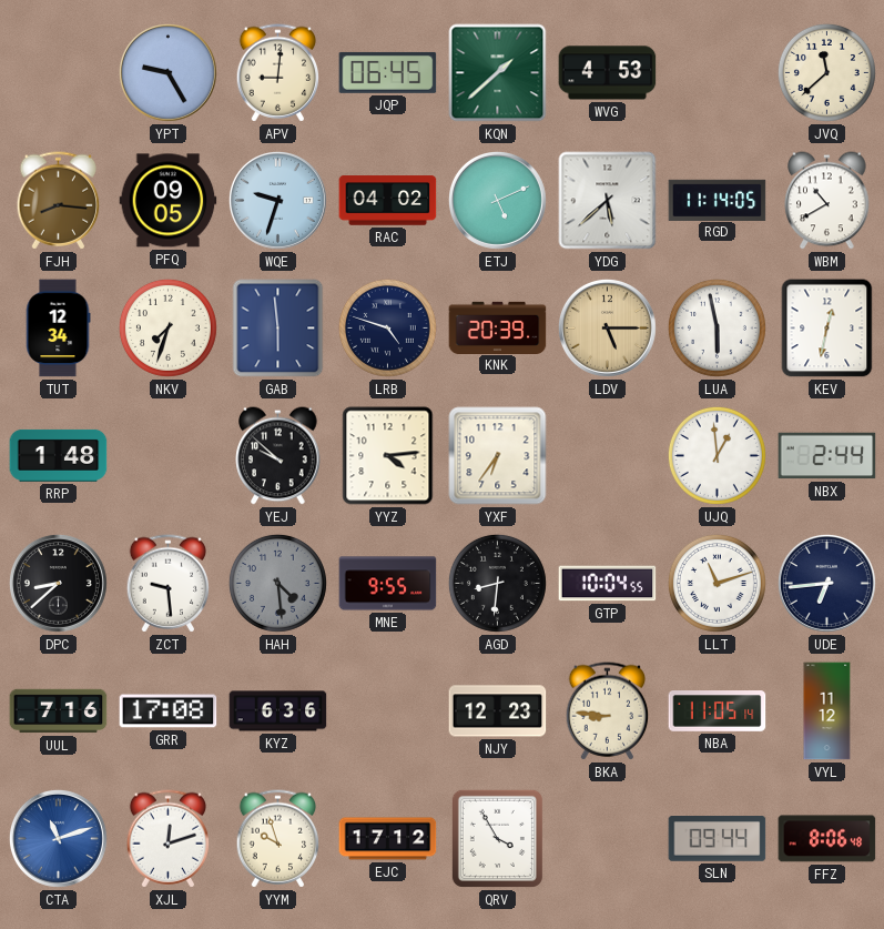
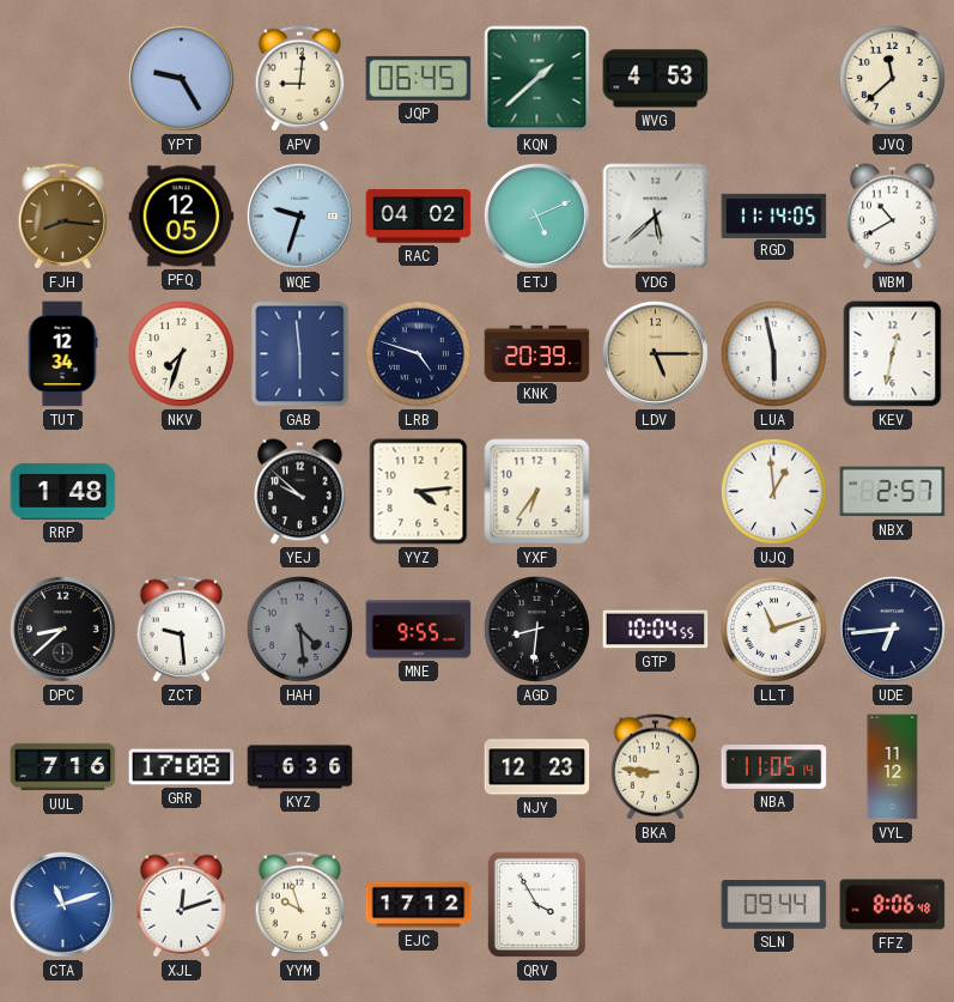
PFQ: 09:05 -> 12:05
NBX: 2:44 -> 2:57
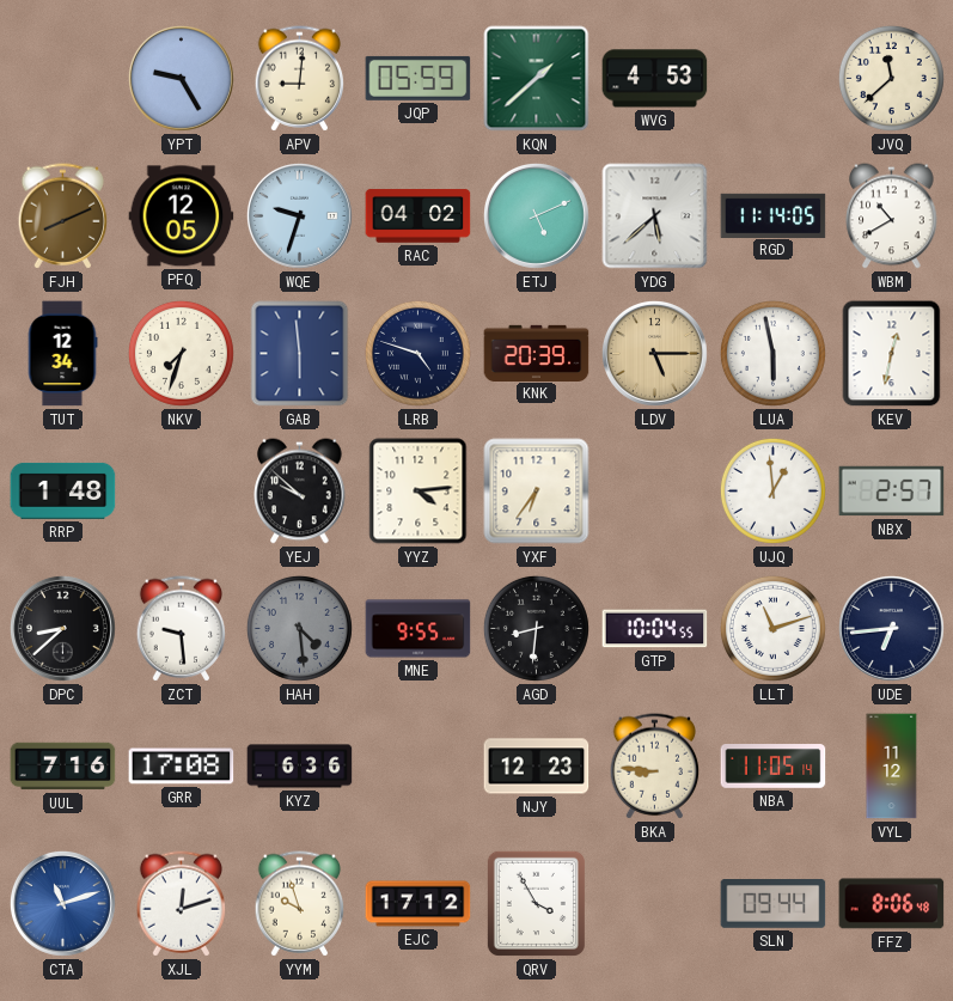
JQP: 06:45 -> 05:59
FJH: 8:16 -> 8:11
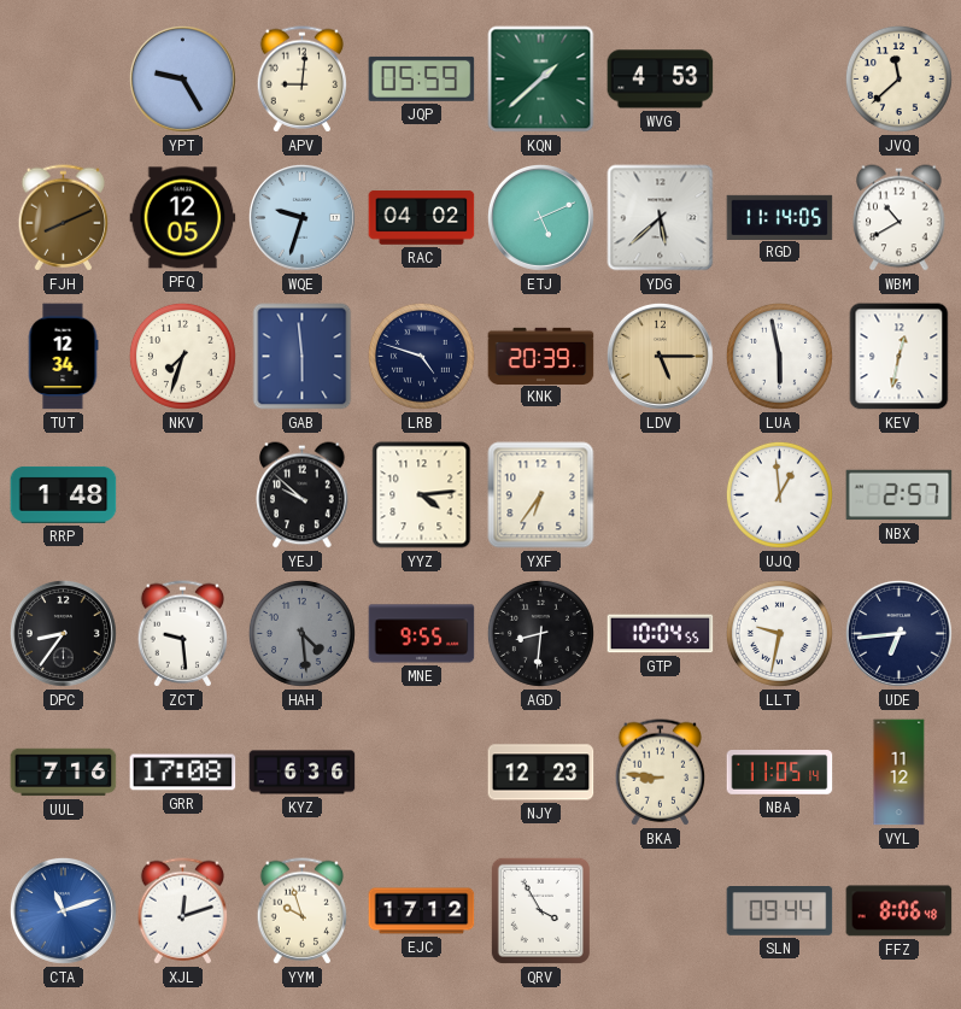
DPC: 8:38 -> 8:36
LLT: 11:12 -> 9:32
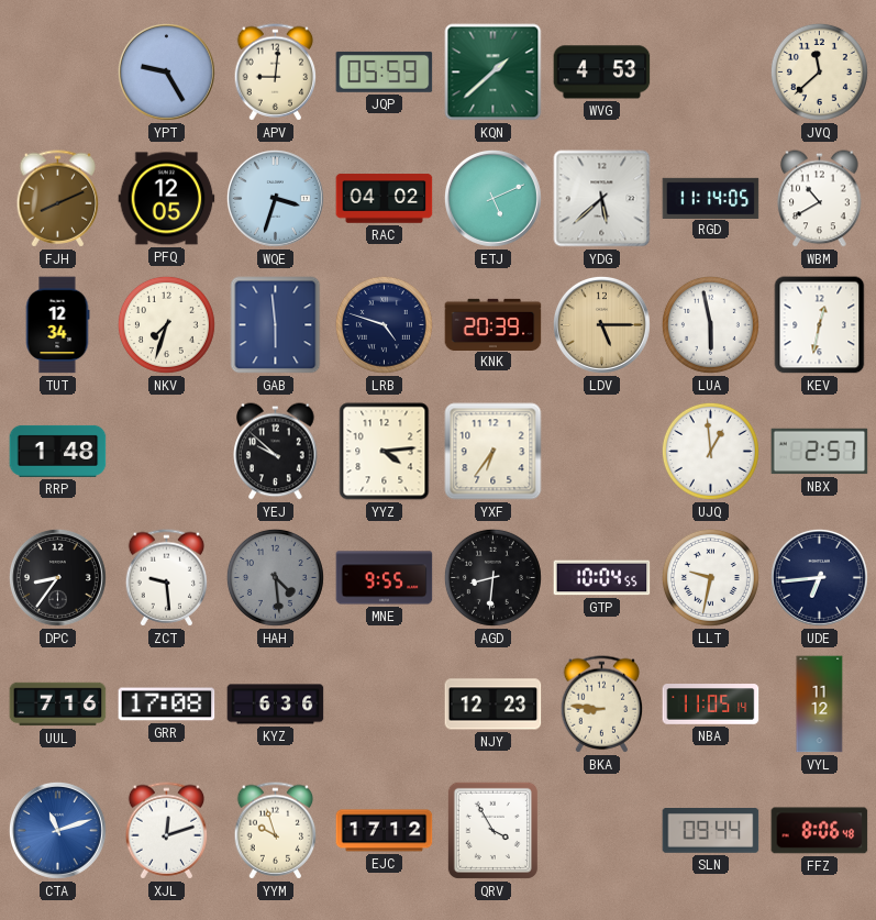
WQE: 9:33 -> 3:33
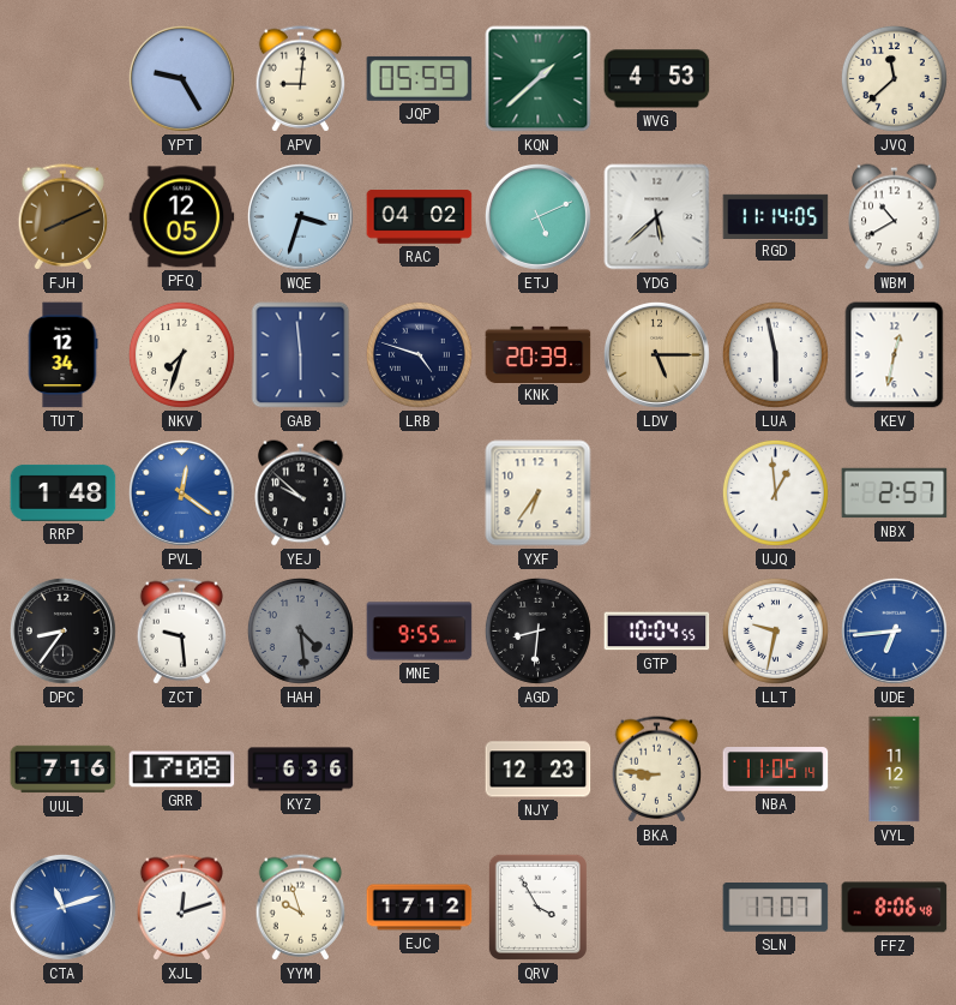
PVL: none -> 12:21
YYZ: 4:14 -> none
UDE dial: navy -> blue
SLN: 09:44 -> 17:07
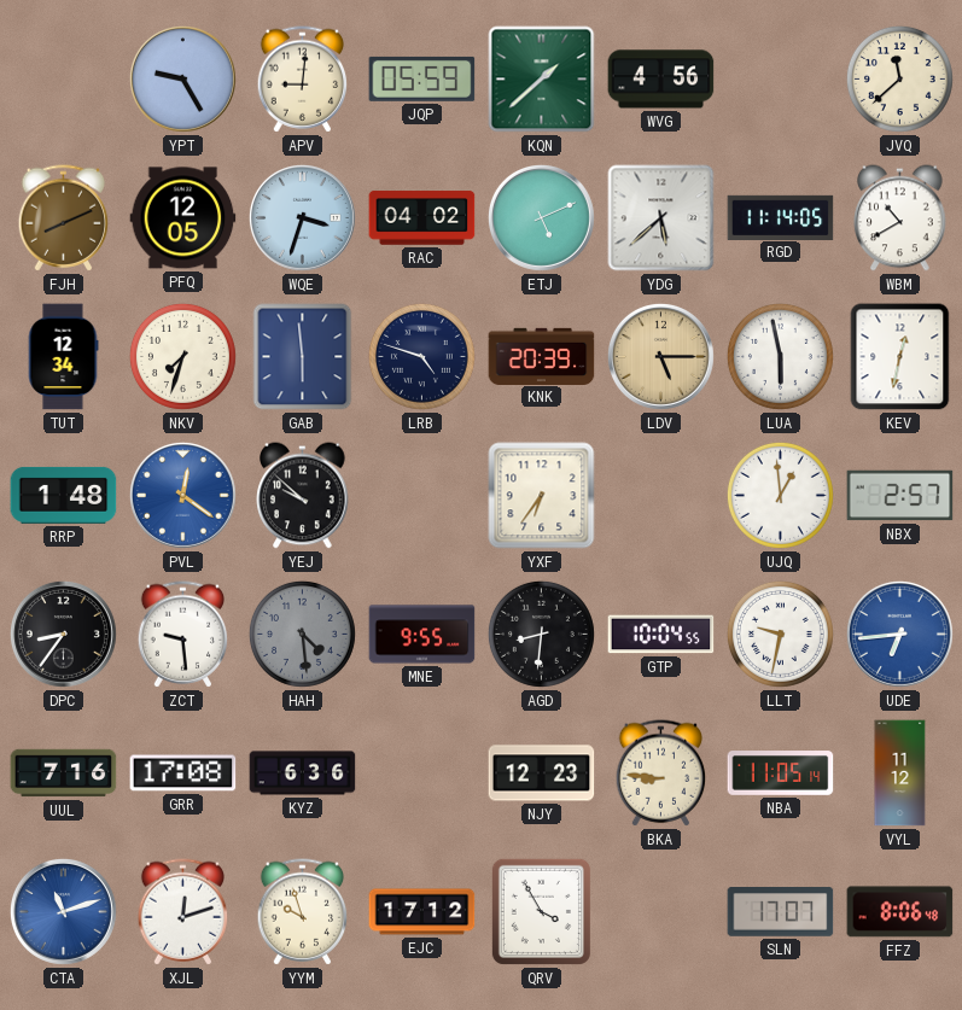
WVG: 4:53 -> 4:56
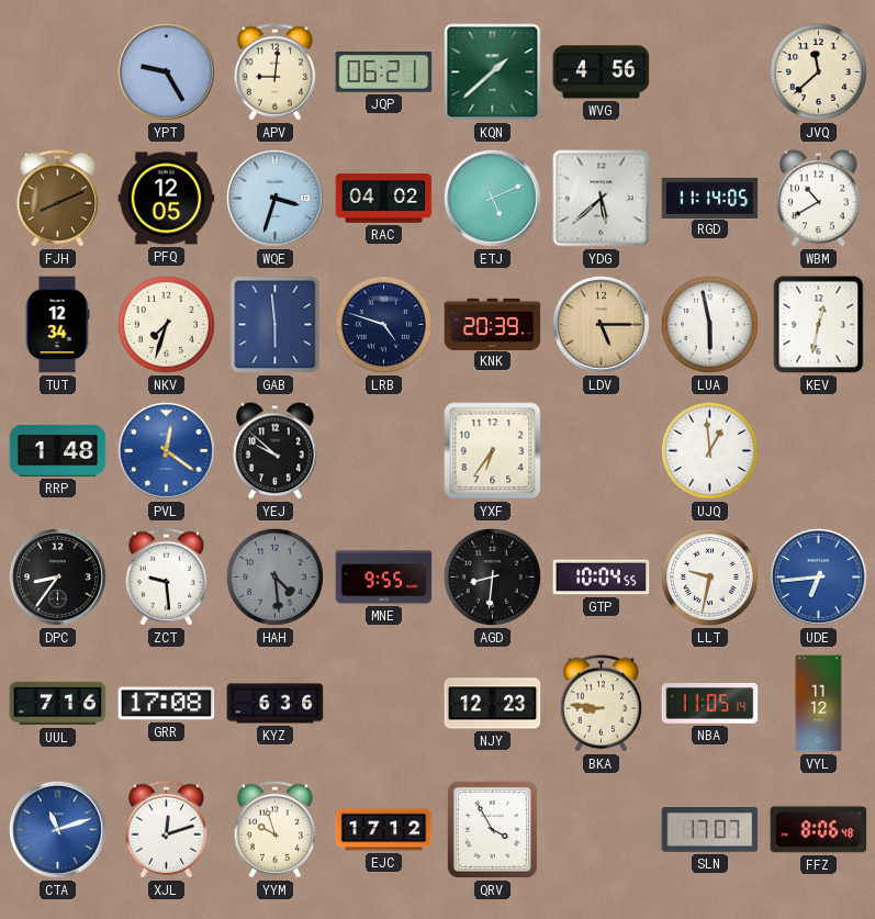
JQP: 05:59 -> 06:21
NBX: 2:57 -> none
